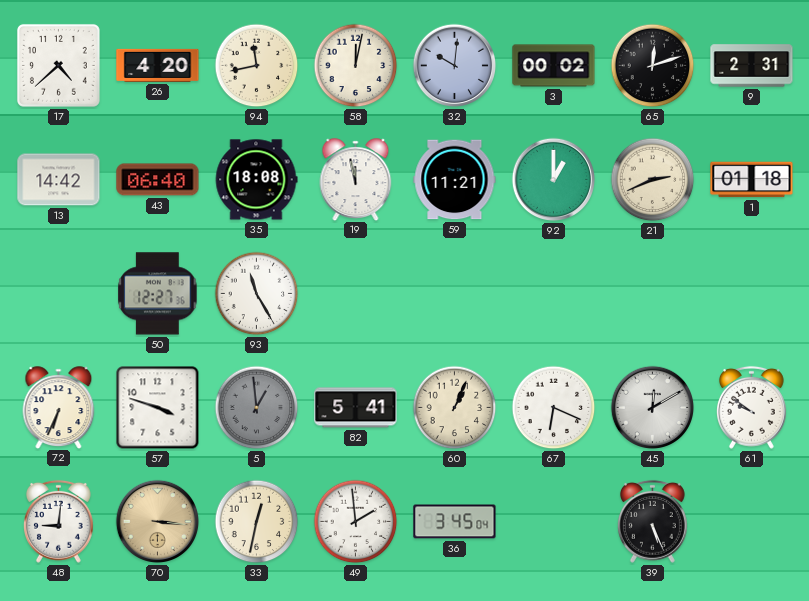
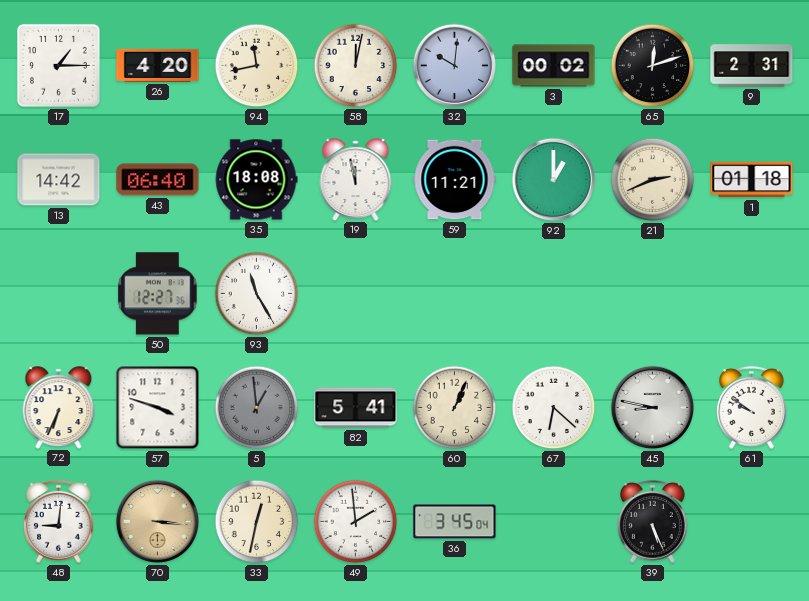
17: 4:38 -> 1:15
67: 6:19 -> 6:22
45: 12:10 -> 8:47
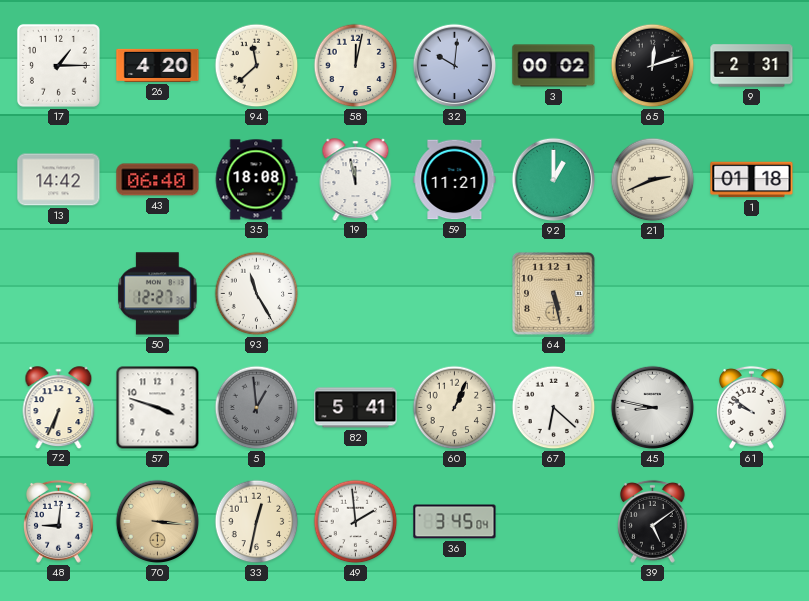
94: 11:43 -> 11:38
64: none -> 5:28
39: 5:26 -> 5:09
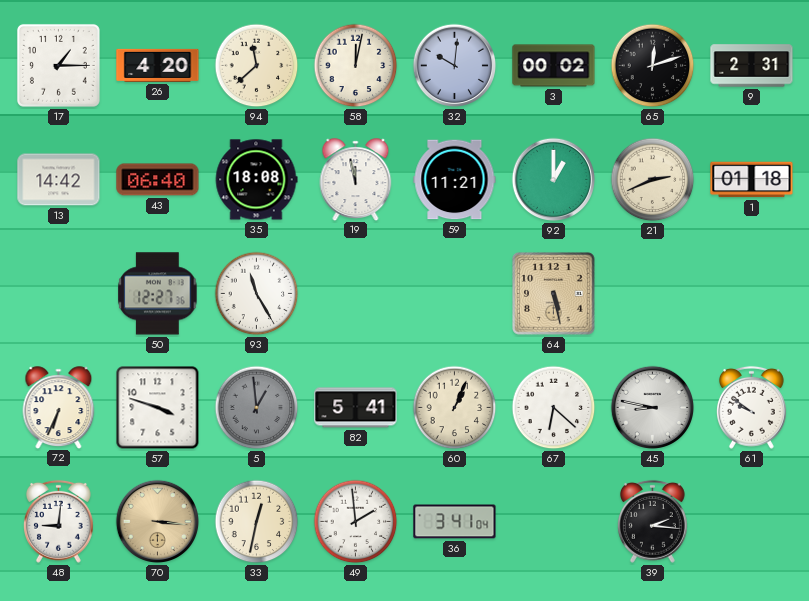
36: 3:45 -> 3:41
39: 5:09 -> 2:16
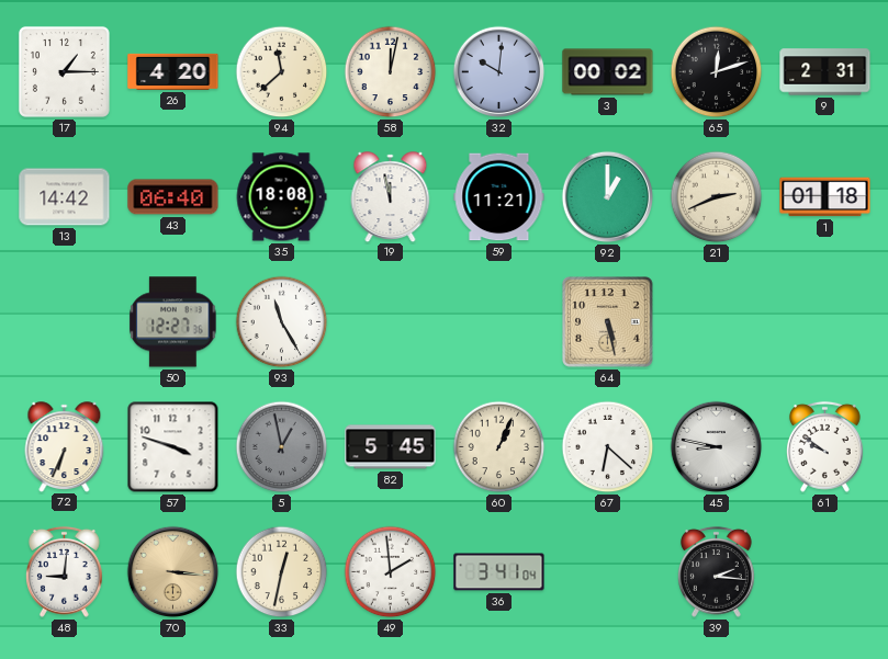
5: 12:59 -> 12:58
82: 5:41 -> 5:45
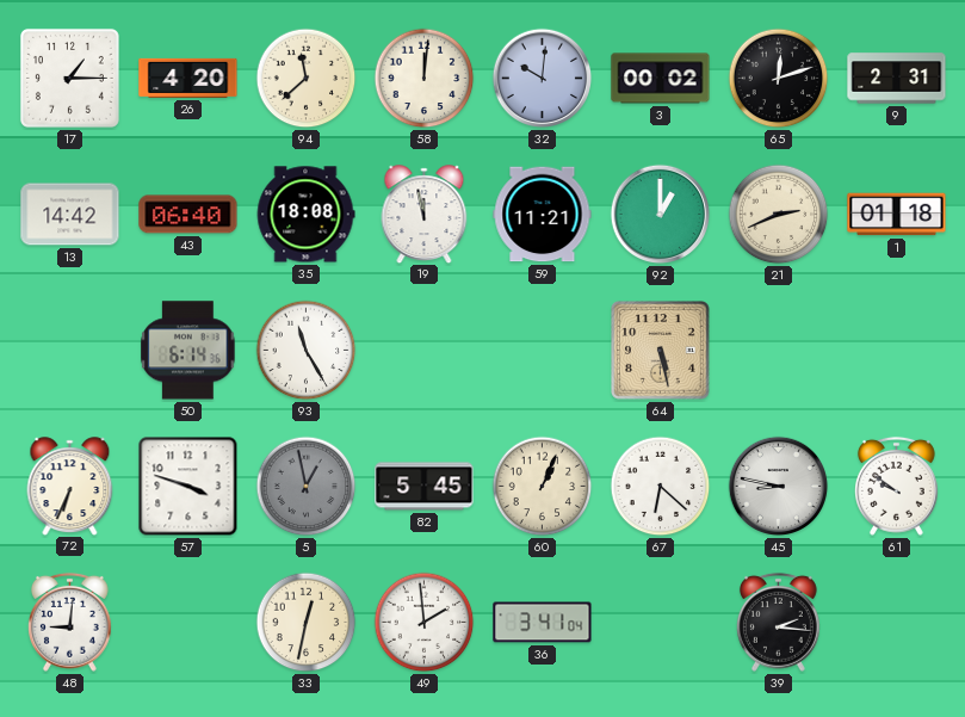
58: 12:02 -> 12:01
50: 12:27 -> 6:14
70: 3:16 -> none
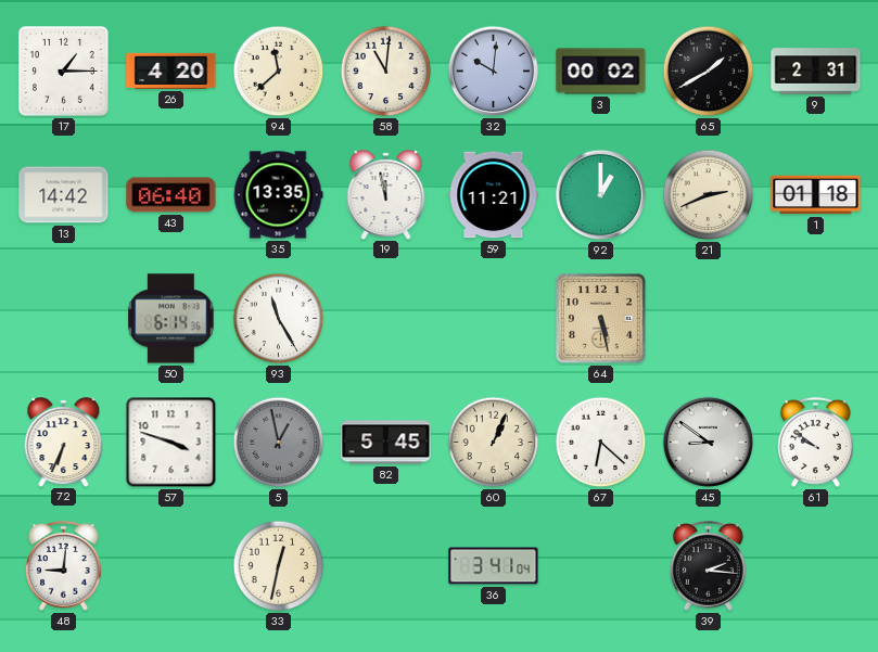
58: 12:01 -> 11:01
65: 12:12 -> 1:40
35: 18:08 -> 13:35
45: 8:47 -> 8:51
49: 1:59 -> none
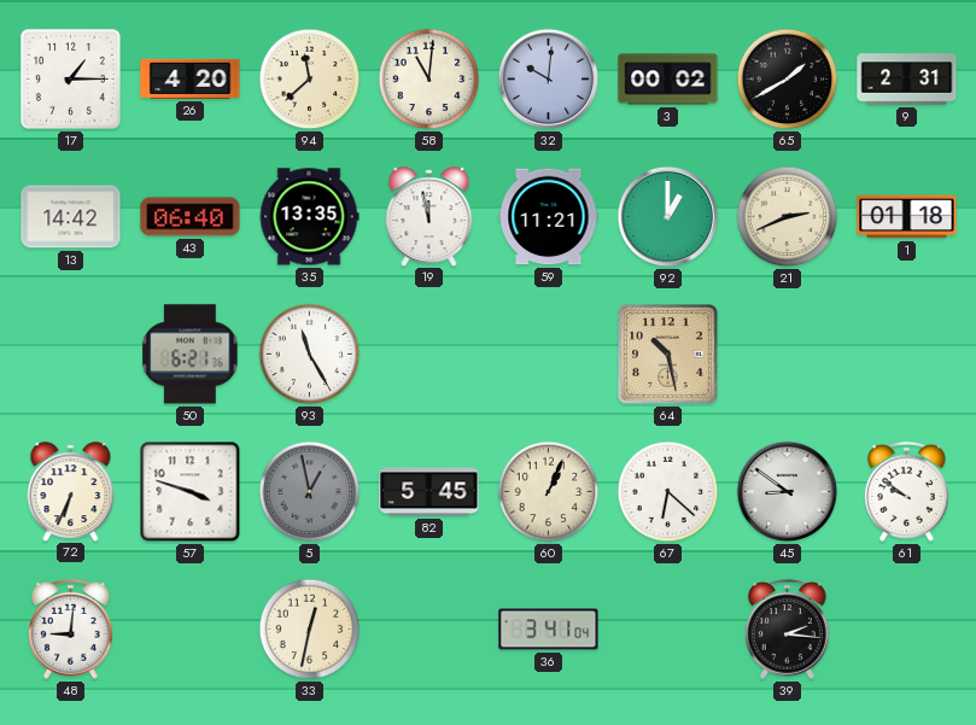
50: 6:14 -> 6:21
64: 5:28 -> 10:28
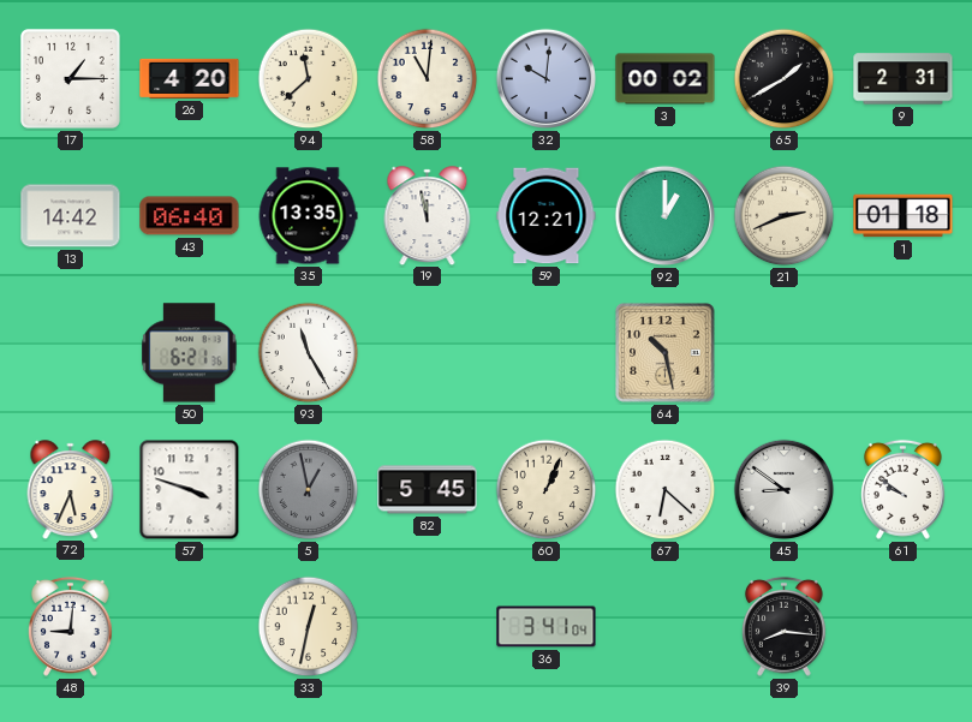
59: 11:21 -> 12:21
72: 6:34 -> 5:34
39: 2:16 -> 8:16
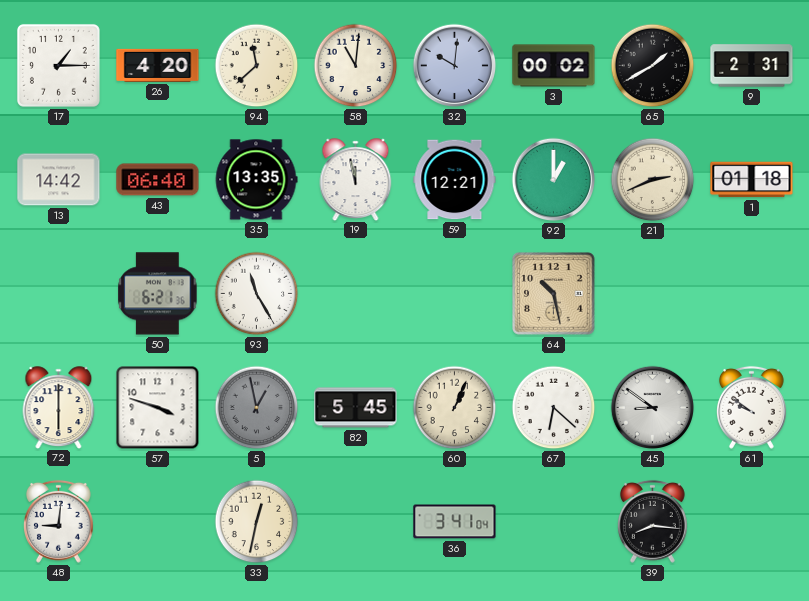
72: 5:34 -> 6:00
